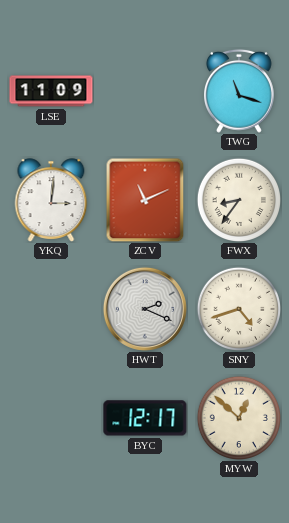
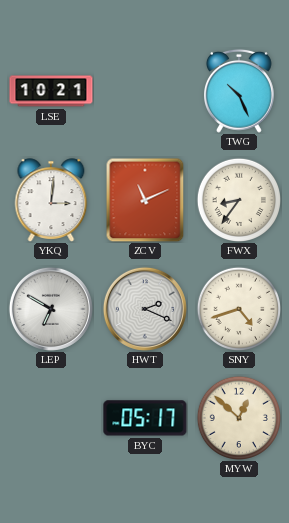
LSE: 11:09 -> 10:21
TWG: 11:18 -> 10:26
LEP: none -> 6:50
BYC: 12:17 -> 05:17
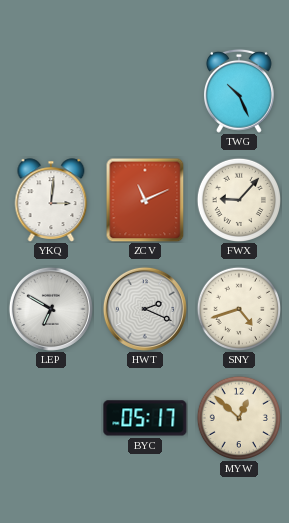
LSE: 10:21 -> none
FWX: 8:36 -> 9:07
